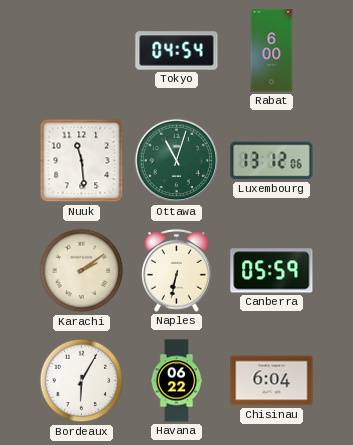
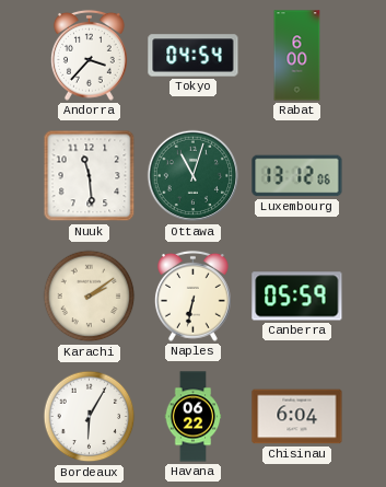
Andorra: none -> 3:37
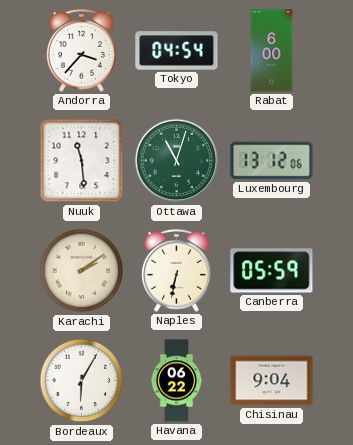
Chisinau: 6:04 -> 9:04
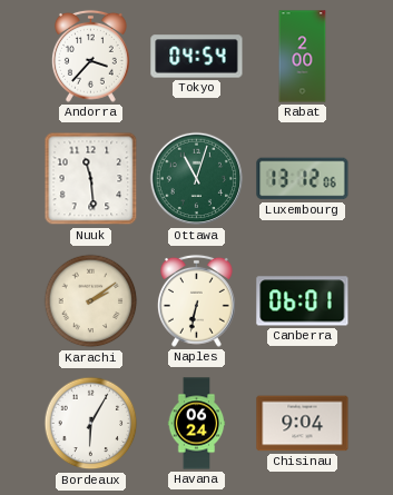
Rabat: 6:00 -> 2:00
Canberra: 05:59 -> 06:01
Havana: 06:22 -> 06:24
